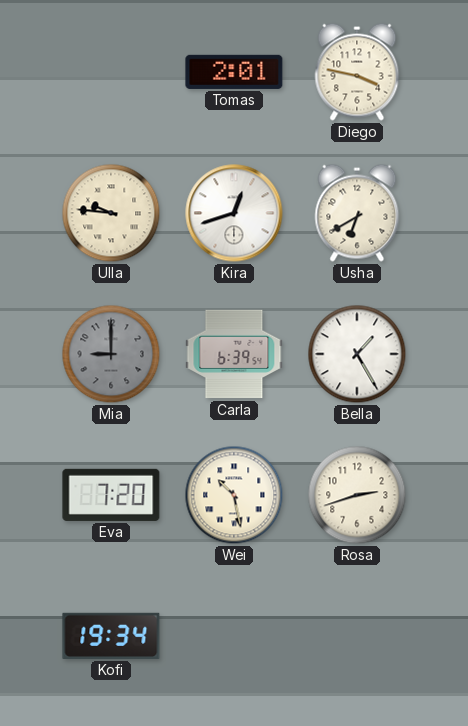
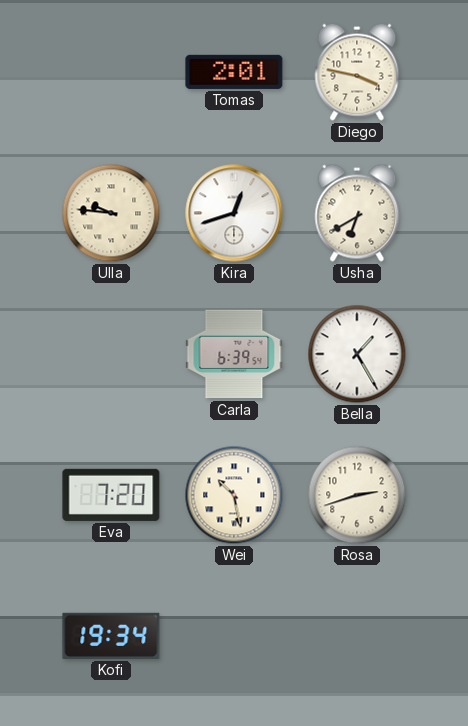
Mia: 9:00 -> none
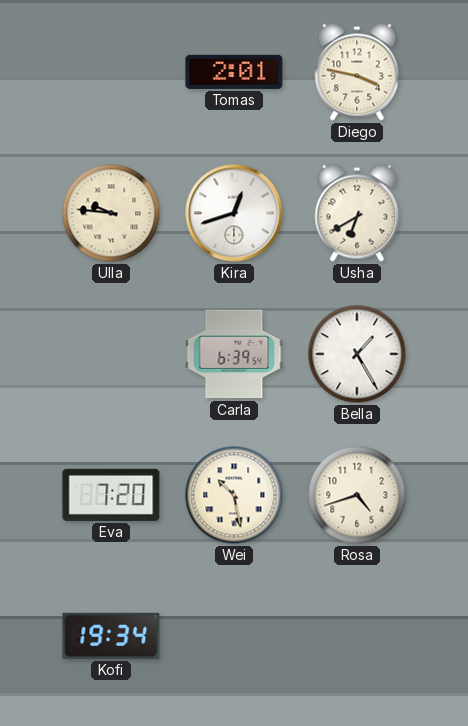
Rosa: 2:42 -> 4:42
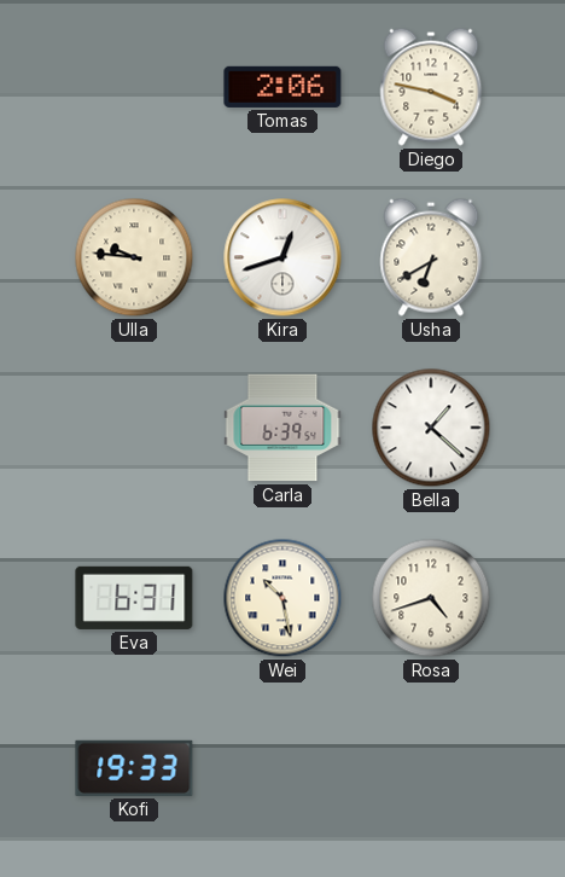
Tomas: 2:01 -> 2:06
Bella: 1:25 -> 1:22
Eva: 7:20 -> 6:31
Kofi: 19:34 -> 19:33
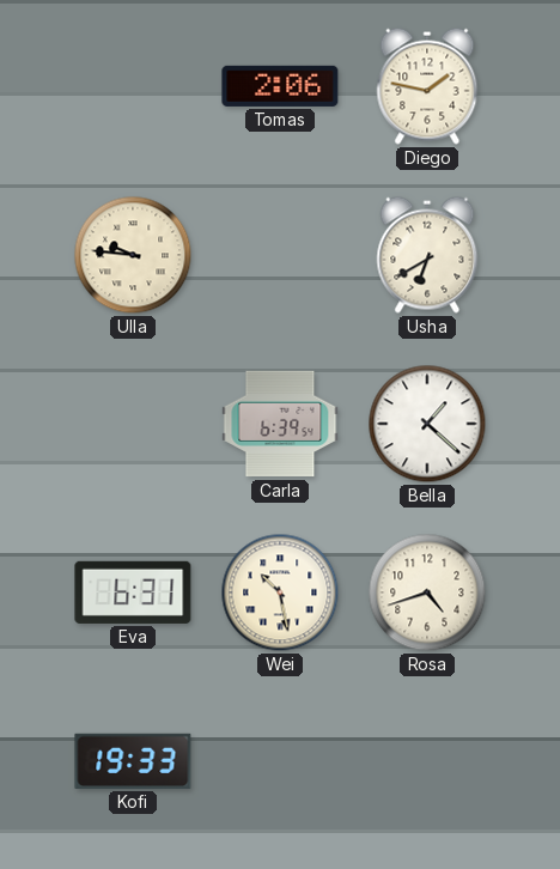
Diego: 3:47 -> 1:47
Kira: 12:42 -> none
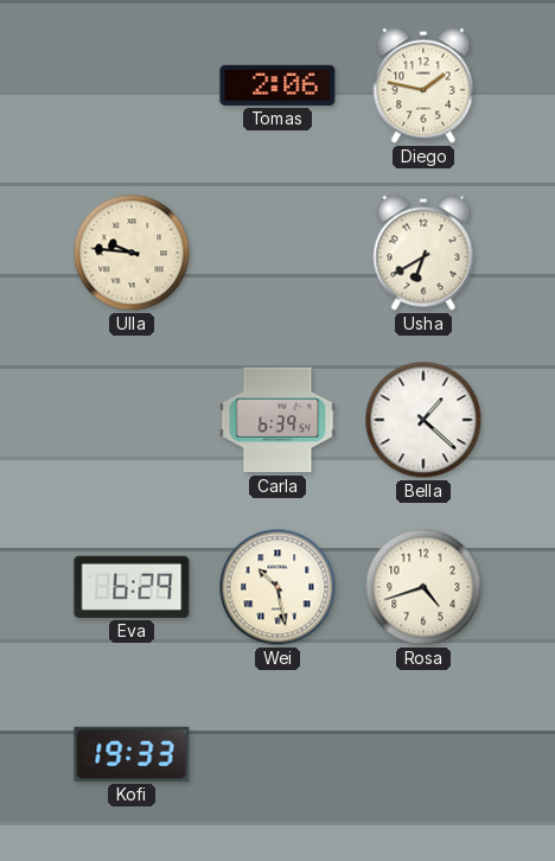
Eva: 6:31 -> 6:29
